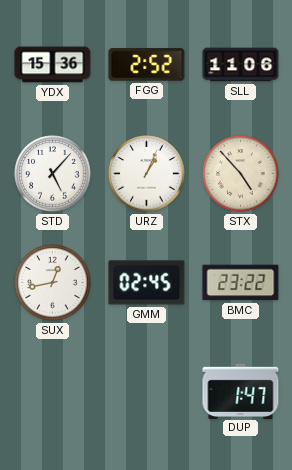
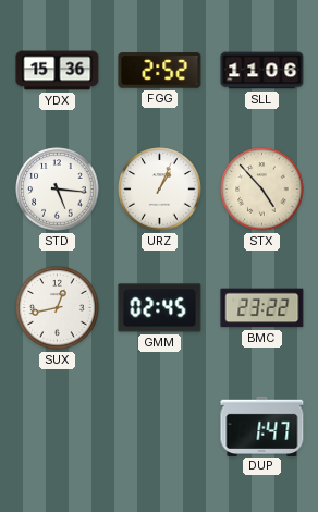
STD: 5:07 -> 5:16
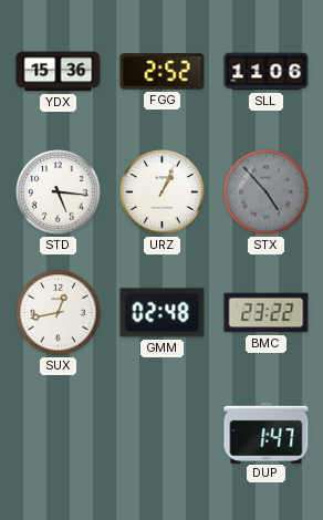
STX dial: cream -> grey
GMM: 02:45 -> 02:48
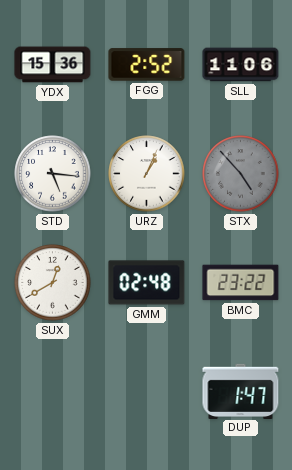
SUX: 12:43 -> 12:40
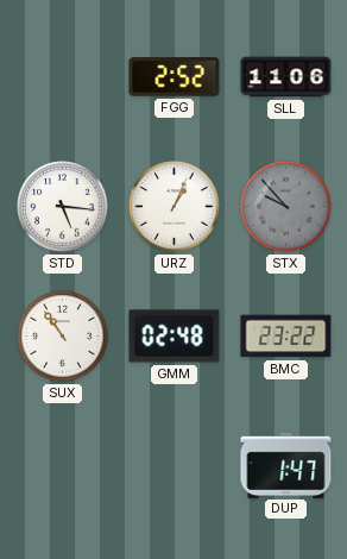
YDX: 15:36 -> none
STX: 4:53 -> 9:53
SUX: 12:40 -> 10:54
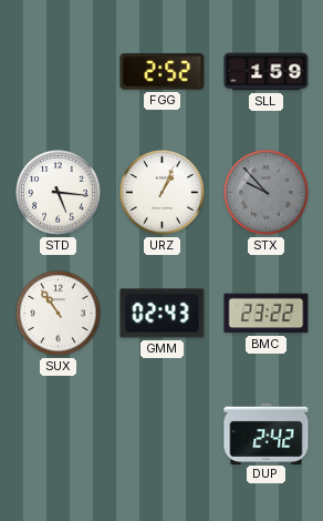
SLL: 11:06 -> 1:59
GMM: 02:48 -> 02:43
DUP: 1:47 -> 2:42
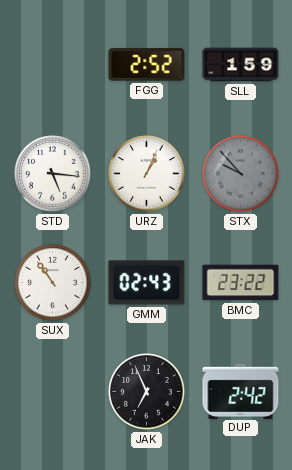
JAK: none -> 6:56
